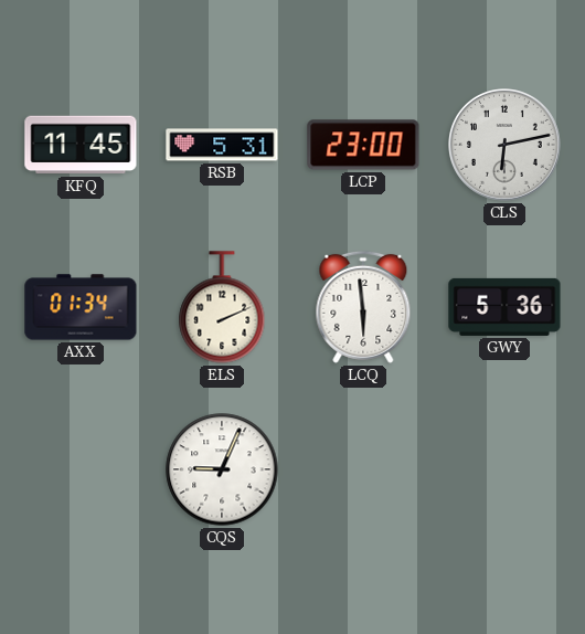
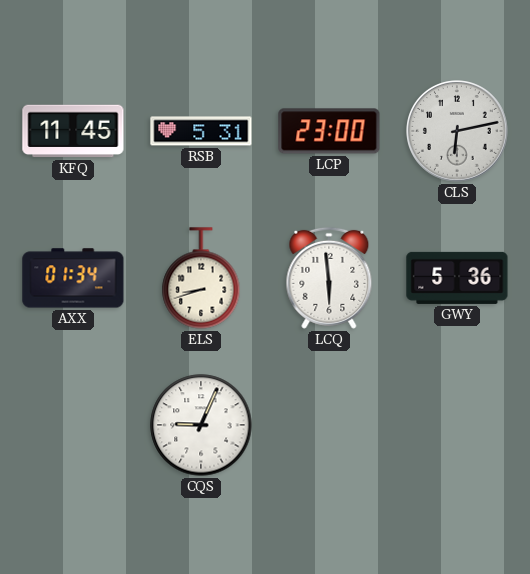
ELS: 2:11 -> 8:42
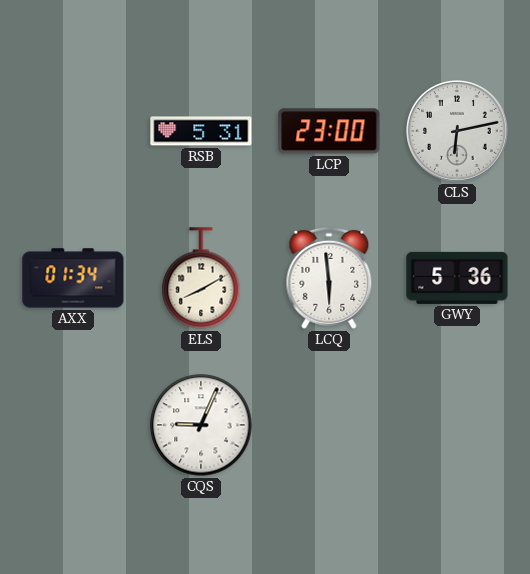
KFQ: 11:45 -> none
ELS: 8:42 -> 8:10
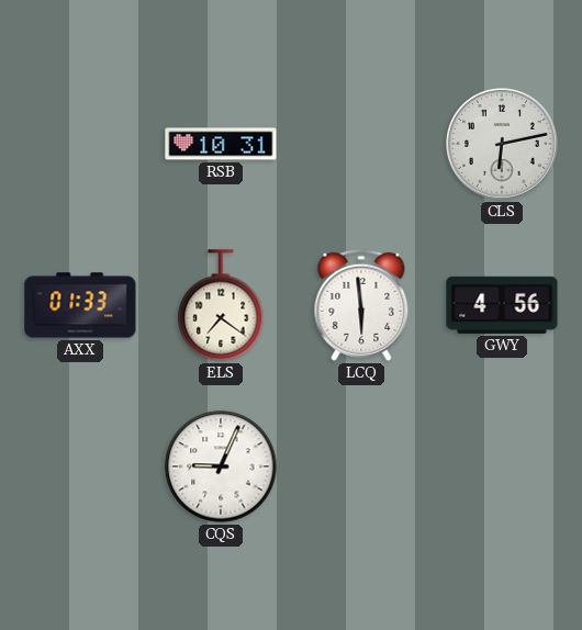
RSB: 5:31 -> 10:31
LCP: 23:00 -> none
AXX: 01:34 -> 01:33
ELS: 8:10 -> 7:21
GWY: 5:36 -> 4:56
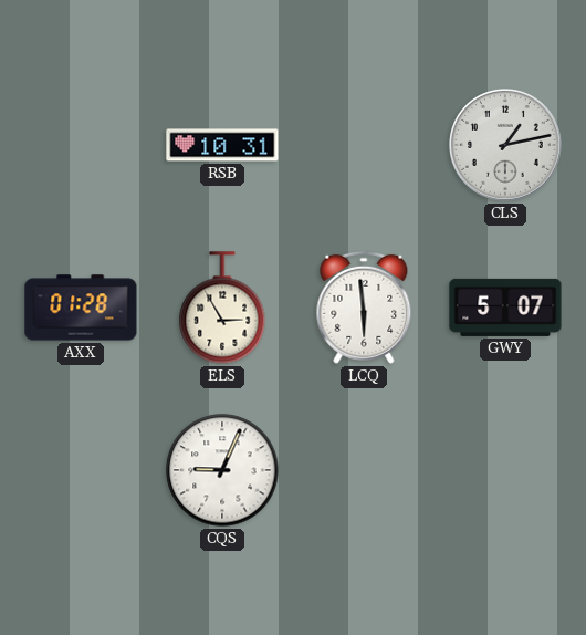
CLS: 6:13 -> 1:13
AXX: 01:33 -> 01:28
ELS: 7:21 -> 2:55
GWY: 4:56 -> 5:07
